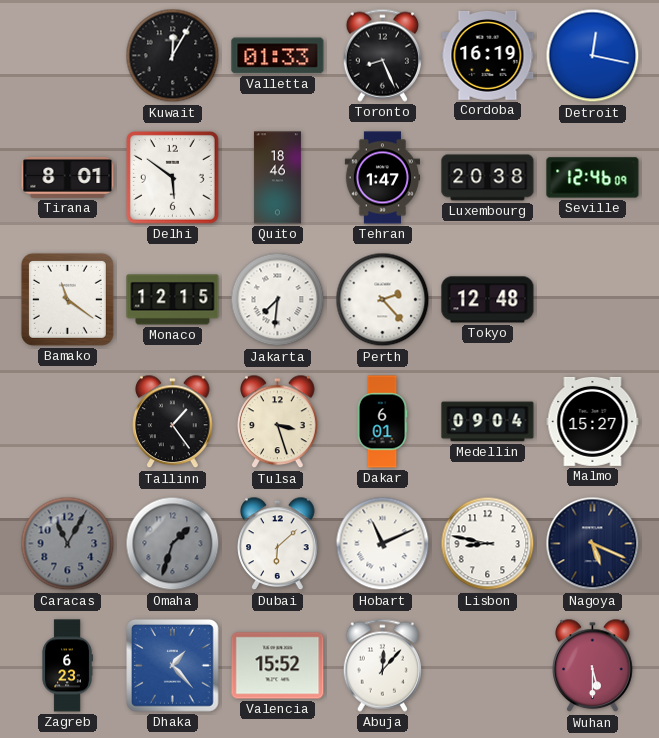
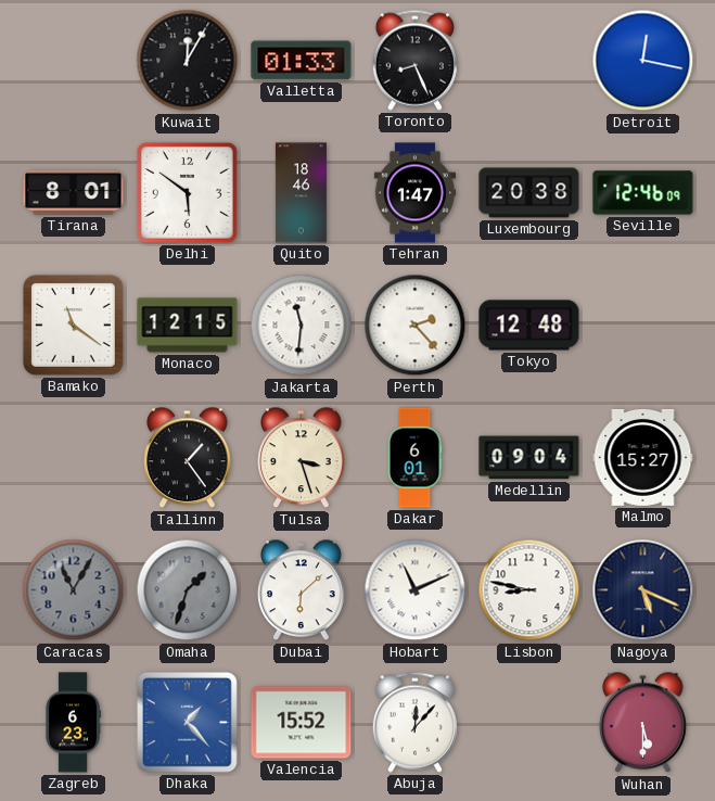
Cordoba: 16:19 -> none
Jakarta: 7:31 -> 11:31
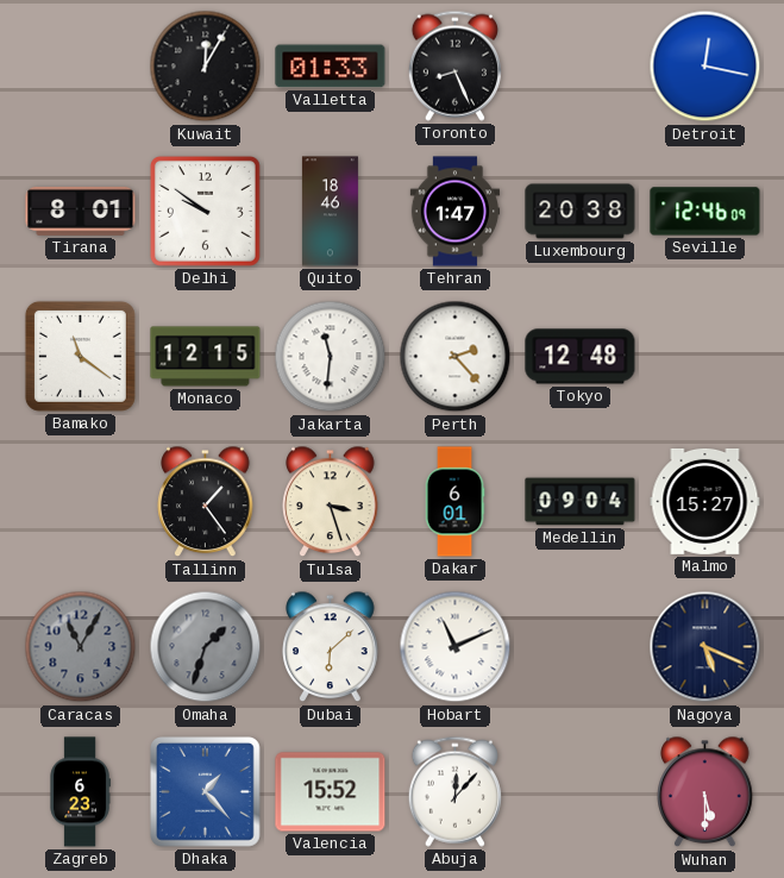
Delhi: 5:51 -> 9:51
Lisbon: 8:47 -> none
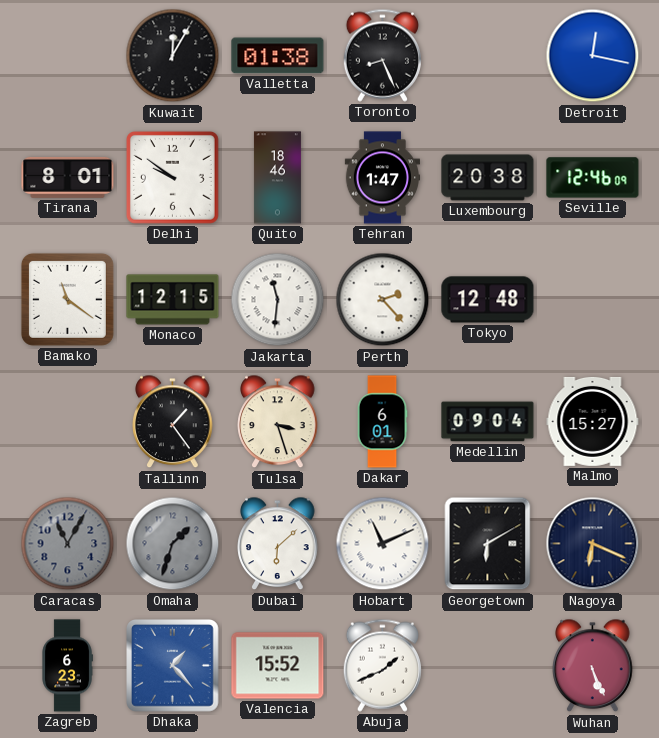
Valletta: 01:33 -> 01:38
Georgetown: none -> 6:10
Nagoya: 5:19 -> 6:19
Abuja: 12:07 -> 1:41
Wuhan: 5:30 -> 5:26
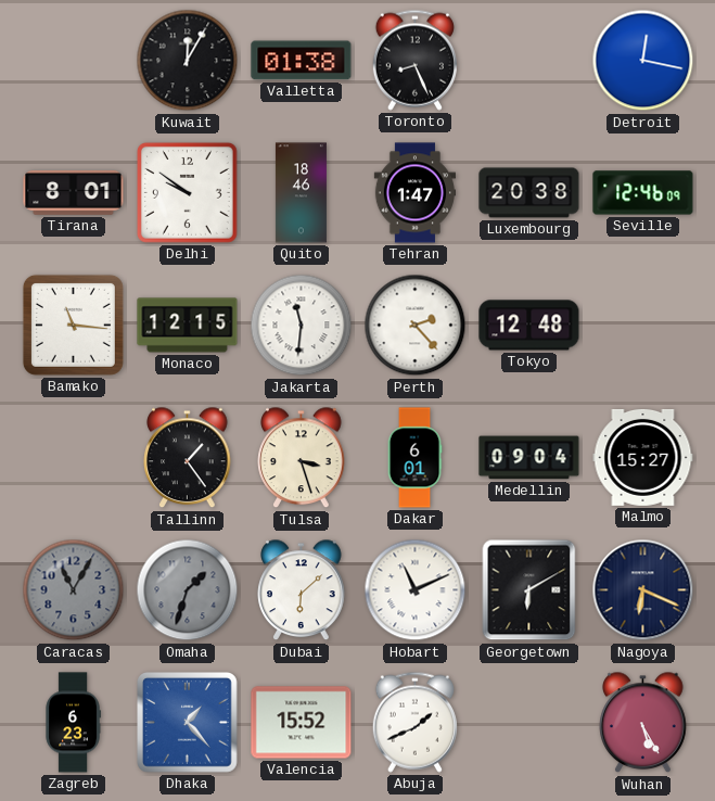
Bamako: 11:21 -> 11:16
Wuhan: 5:26 -> 5:25
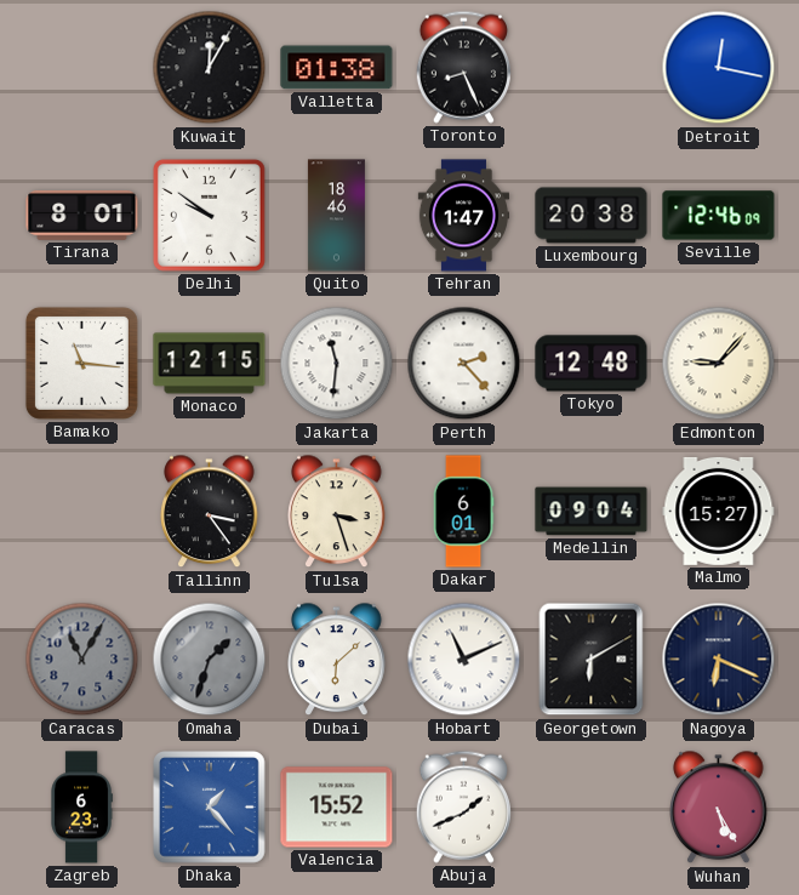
Edmonton: none -> 9:07
Tallinn: 1:24 -> 3:24
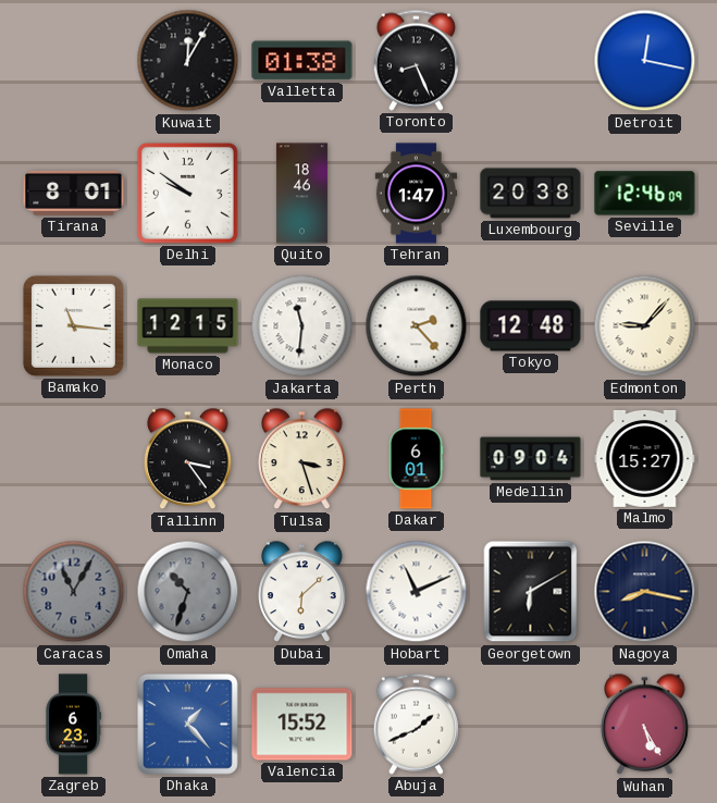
Omaha: 1:33 -> 10:33
Nagoya: 6:19 -> 8:17
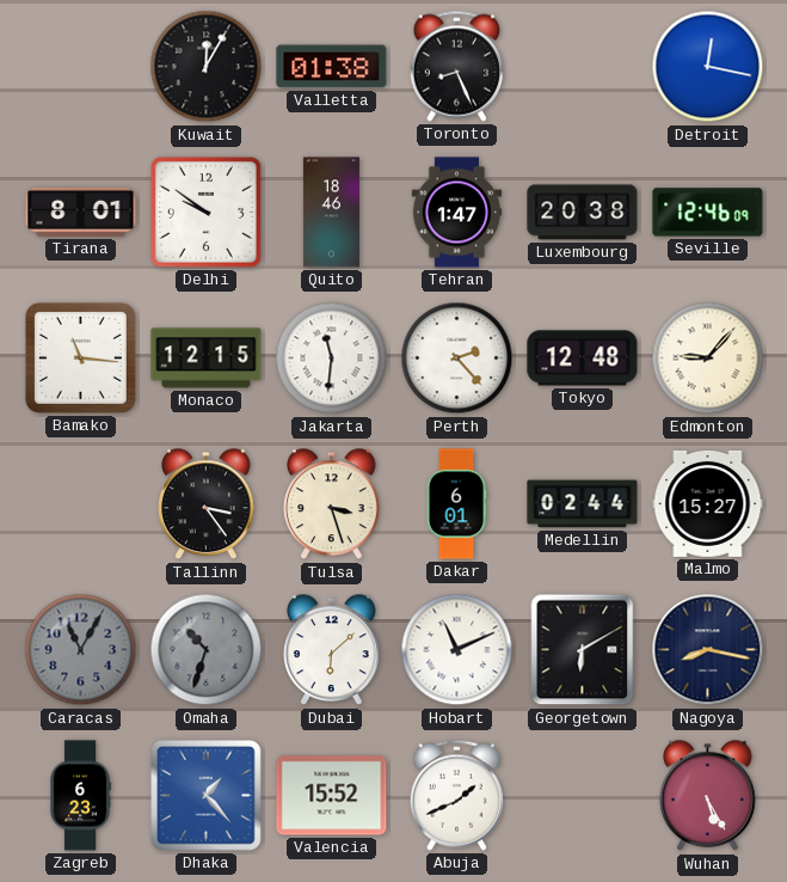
Medellin: 09:04 -> 02:44
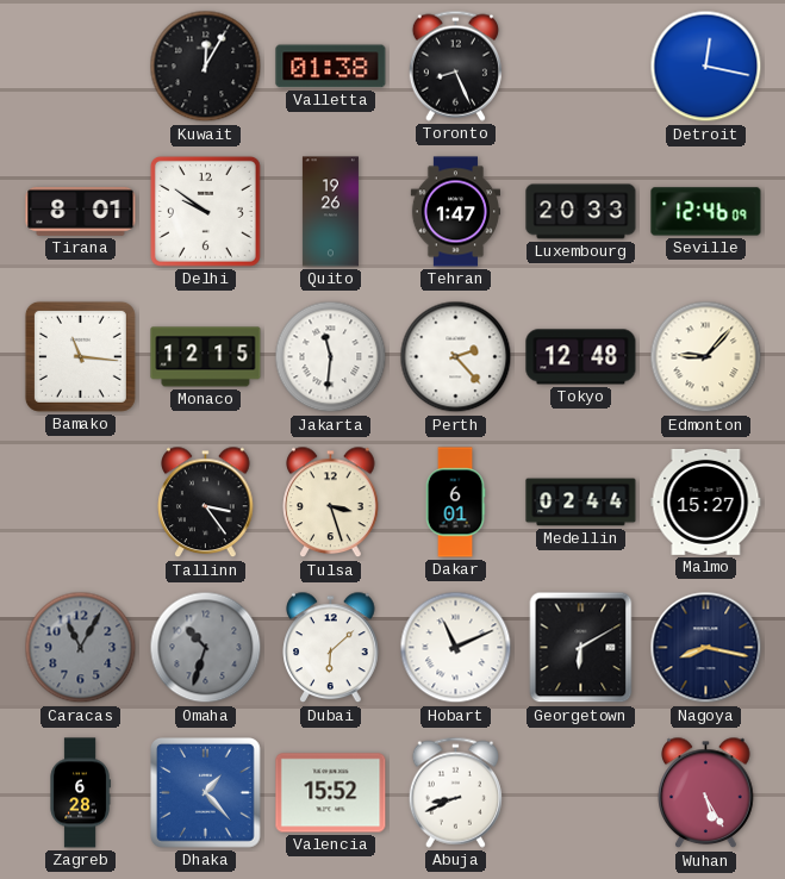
Quito: 18:46 -> 19:26
Luxembourg: 20:38 -> 20:33
Zagreb: 6:23 -> 6:28
Abuja: 1:41 -> 8:41
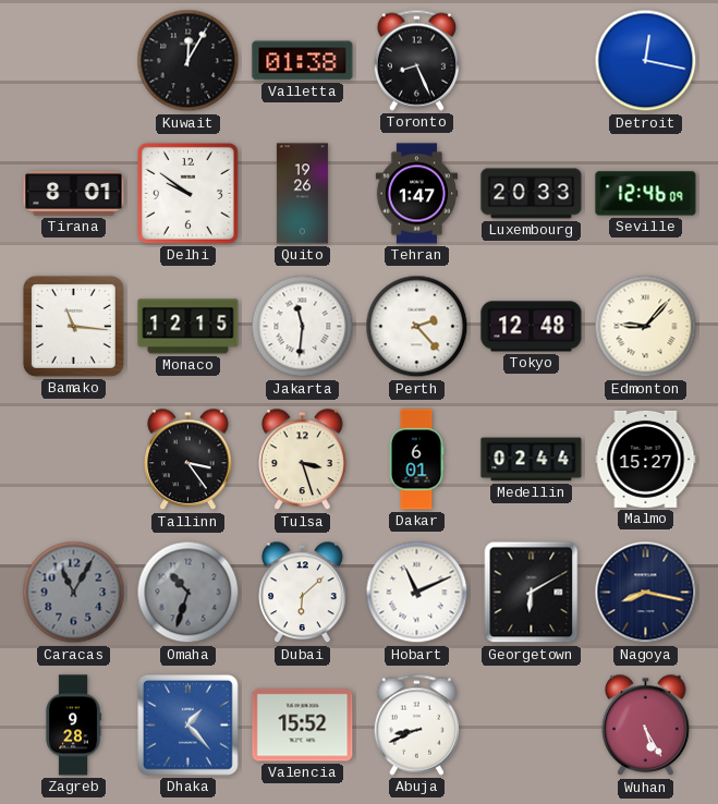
Zagreb: 6:28 -> 9:28
